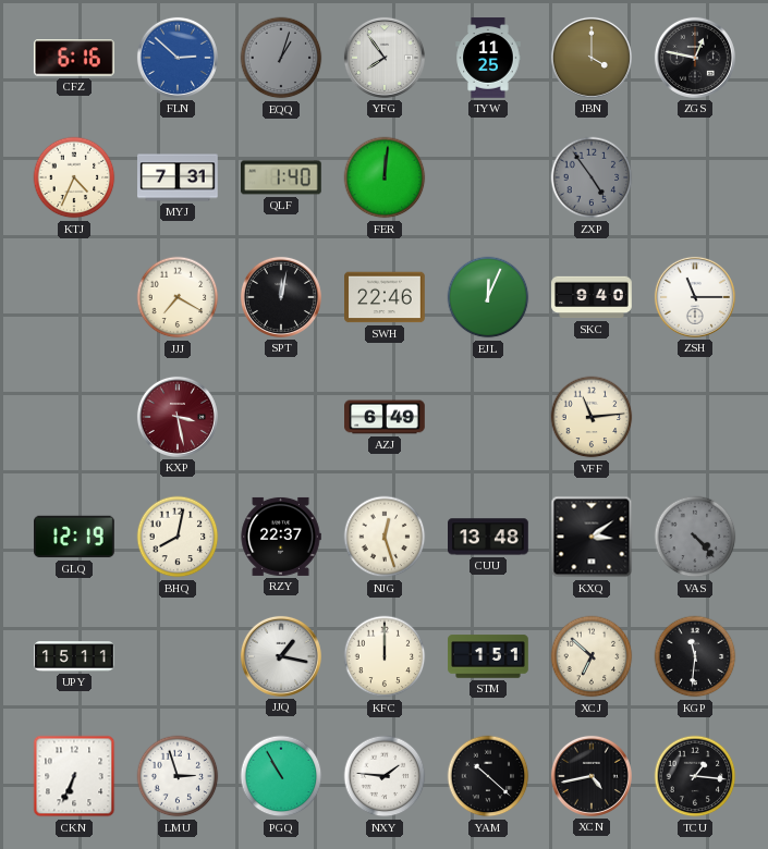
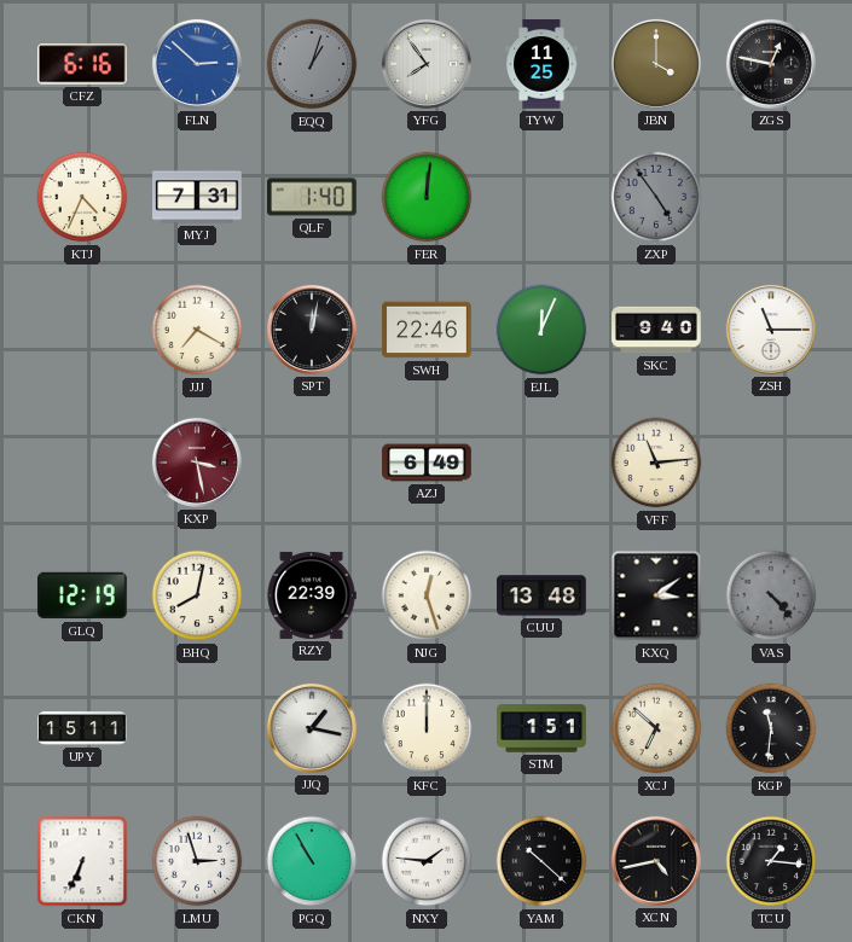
RZY: 22:37 -> 22:39
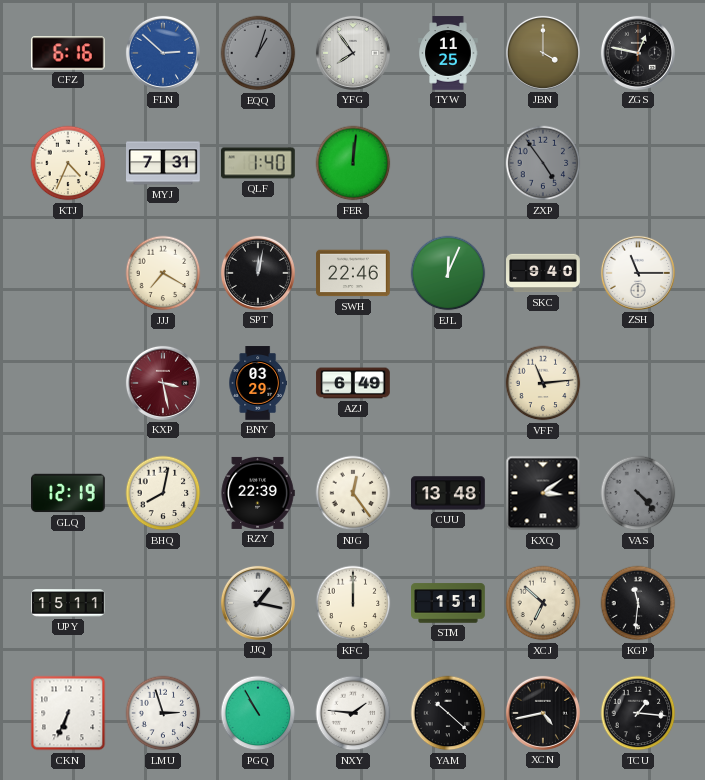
BNY: none -> 03:29
NJG: 12:27 -> 12:24
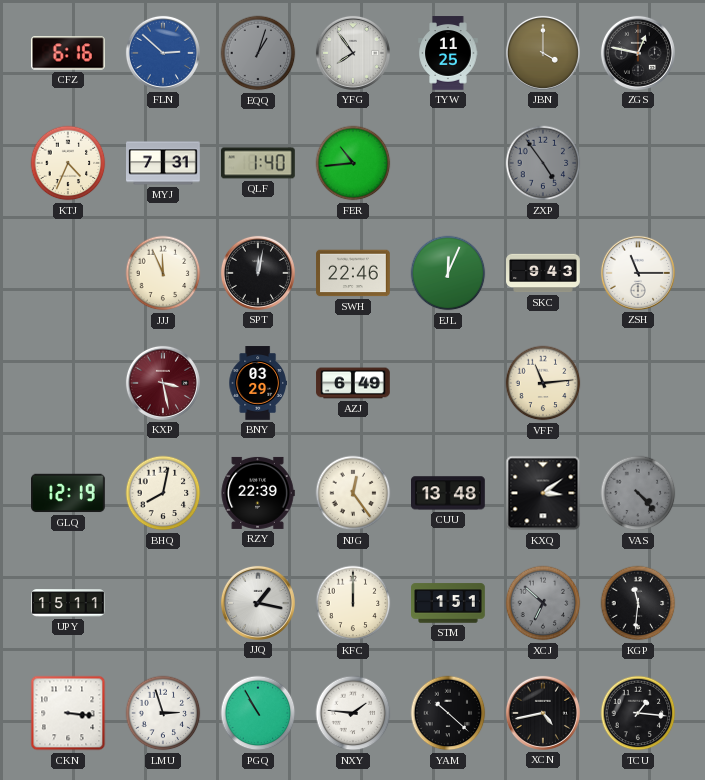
FER: 12:01 -> 10:44
JJJ: 7:20 -> 11:56
SKC: 9:40 -> 9:43
XCJ dial: cream -> grey
CKN: 6:34 -> 3:16
